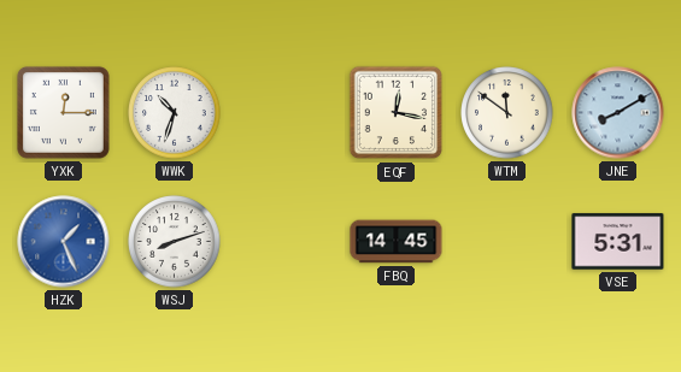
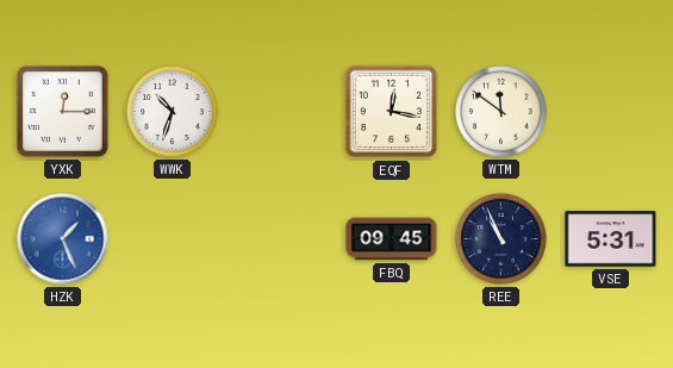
JNE: 8:10 -> none
WSJ: 8:12 -> none
FBQ: 14:45 -> 09:45
REE: none -> 10:56
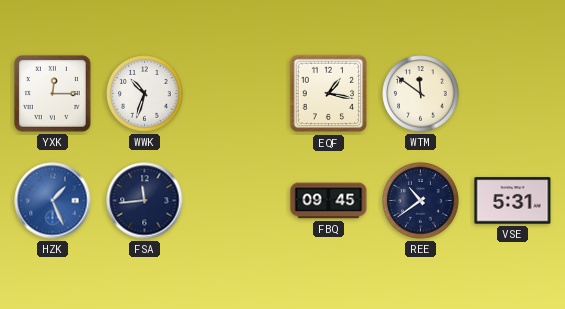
EQF: 12:17 -> 1:17
FSA: none -> 11:44
REE: 10:56 -> 10:39
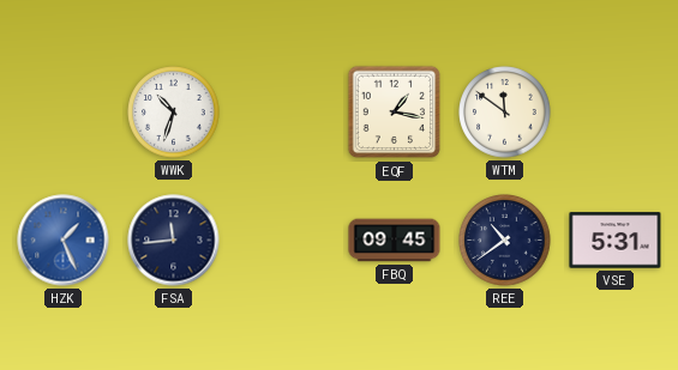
YXK: 12:15 -> none
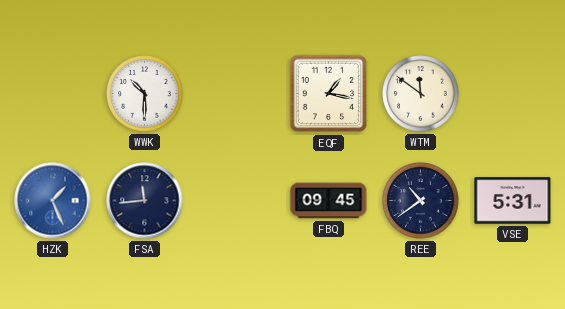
WWK: 10:33 -> 10:30
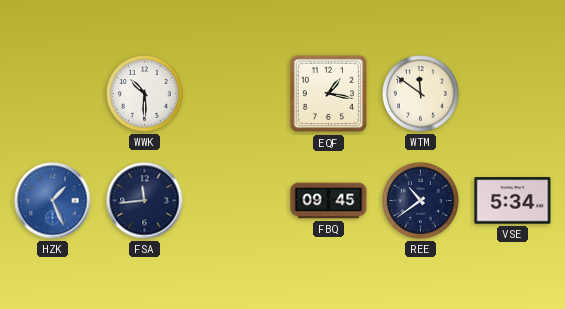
VSE: 5:31 -> 5:34
